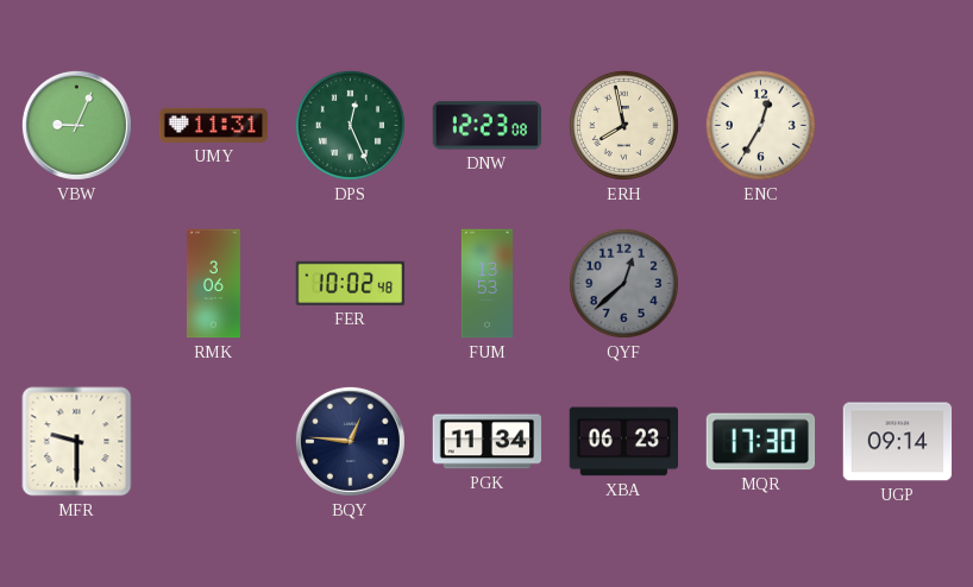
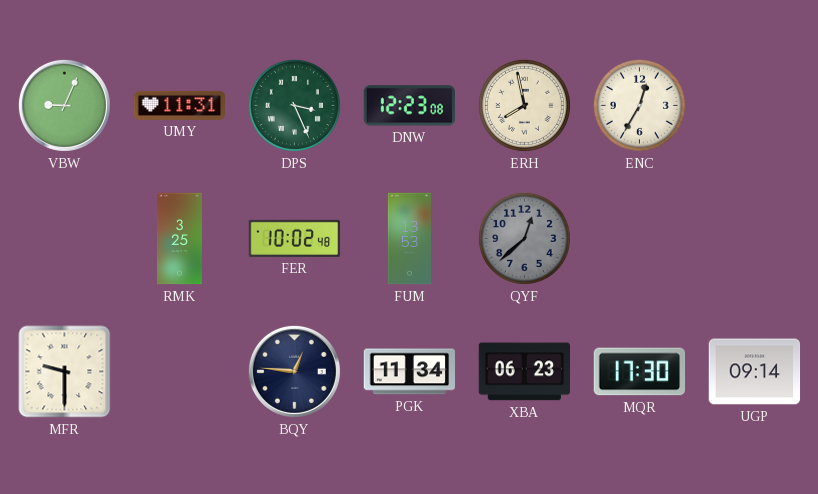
DPS: 12:26 -> 3:26
RMK: 3:06 -> 3:25
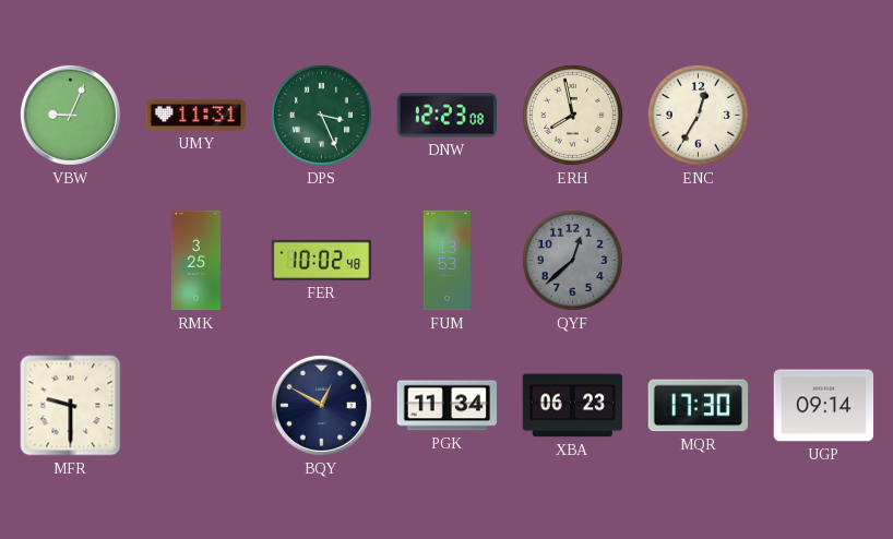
BQY: 12:46 -> 12:50
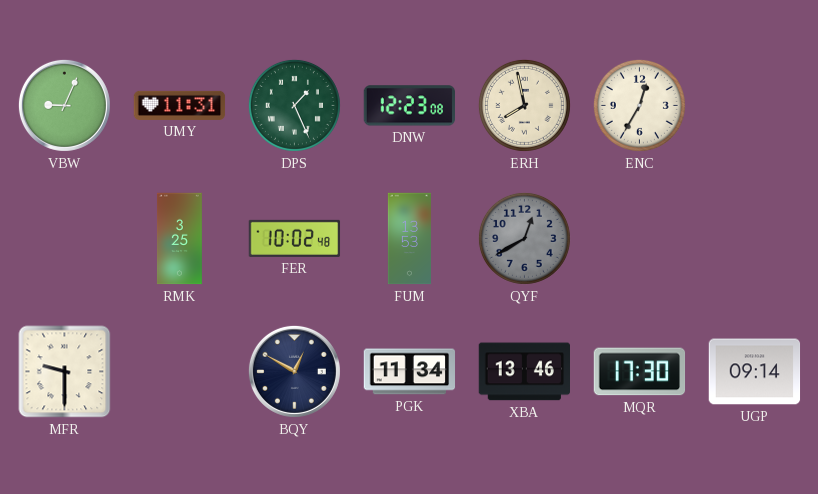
DPS: 3:26 -> 1:26
QYF: 12:38 -> 12:40
XBA: 06:23 -> 13:46
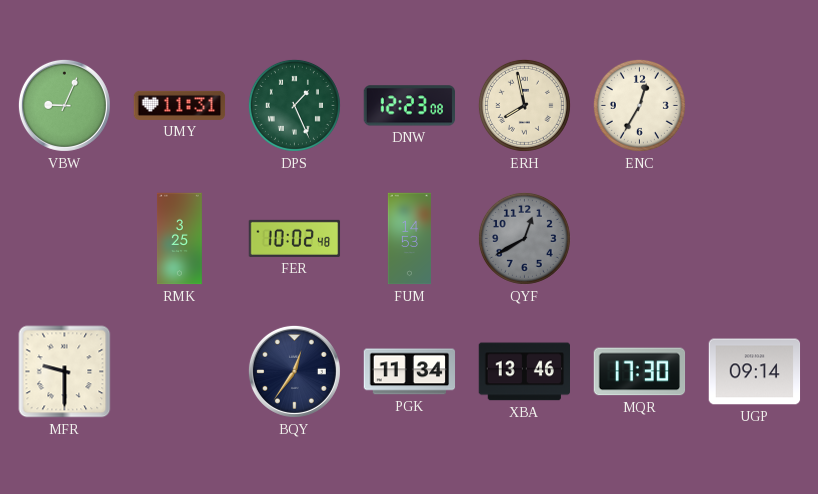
FUM: 13:53 -> 14:53
BQY: 12:50 -> 12:36
